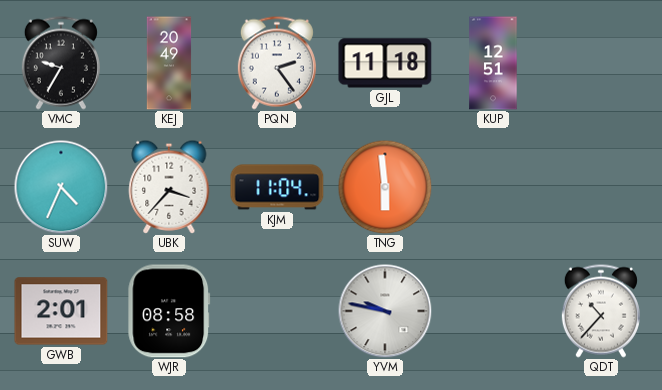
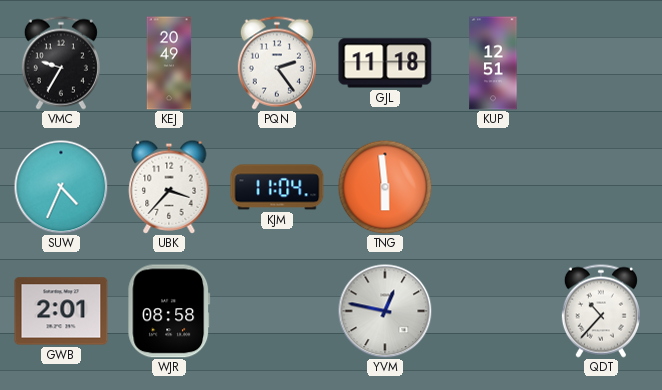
YVM: 9:47 -> 12:47
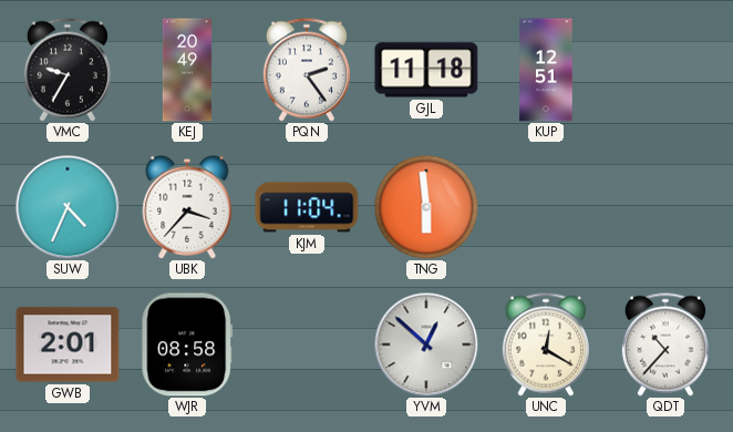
YVM: 12:47 -> 12:52
UNC: none -> 12:20
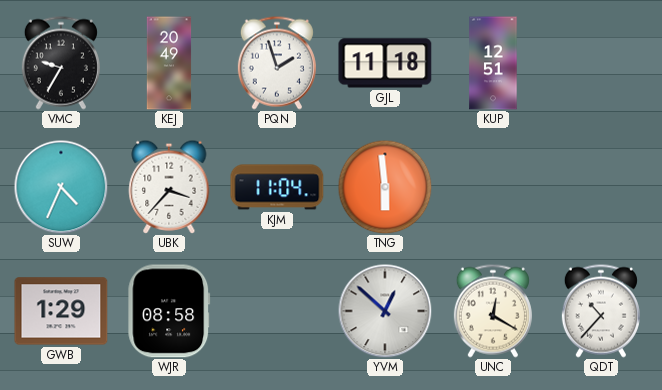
PQN: 2:24 -> 1:57
GWB: 2:01 -> 1:29
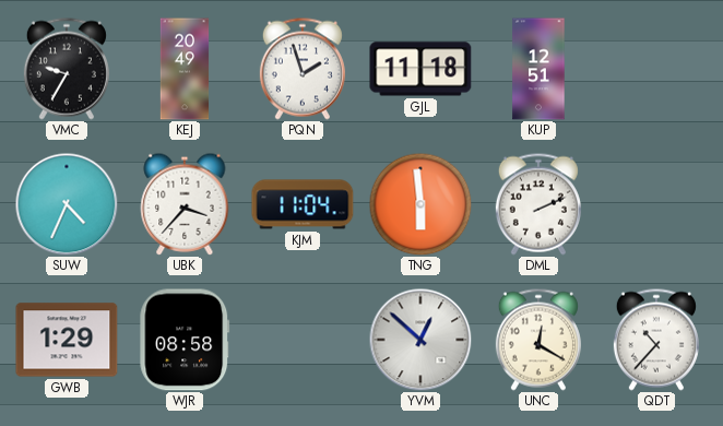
DML: none -> 2:11
